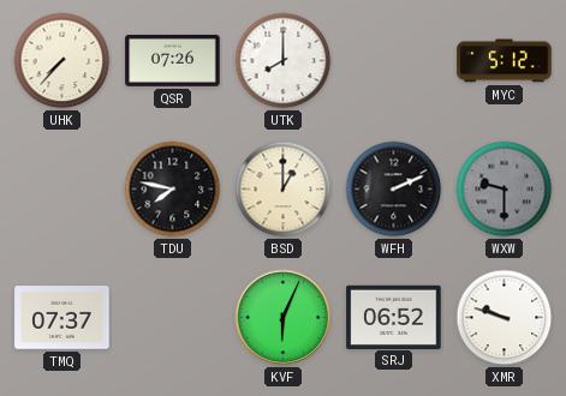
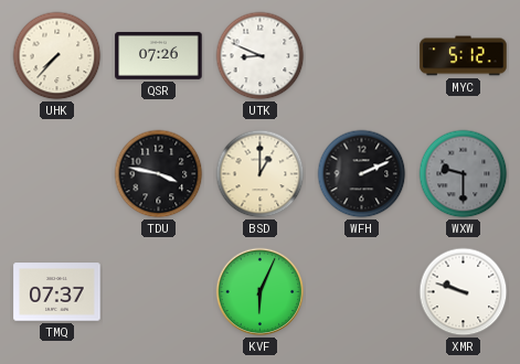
UTK: 8:00 -> 8:49
TDU: 7:47 -> 3:47
SRJ: 06:52 -> none
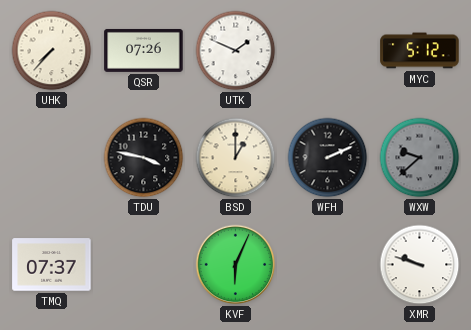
UTK: 8:49 -> 1:49
WXW: 9:30 -> 9:38
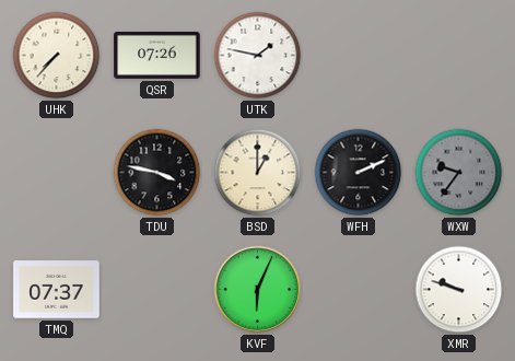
UTK: 1:49 -> 1:47
MYC: 5:12 -> none
WXW: 9:38 -> 9:36
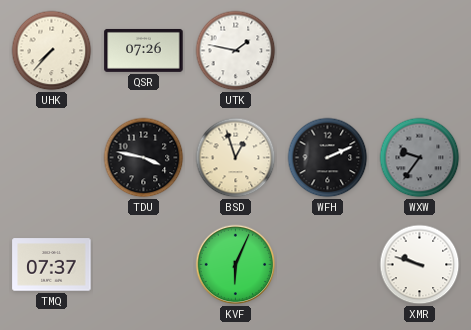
BSD: 1:00 -> 12:57
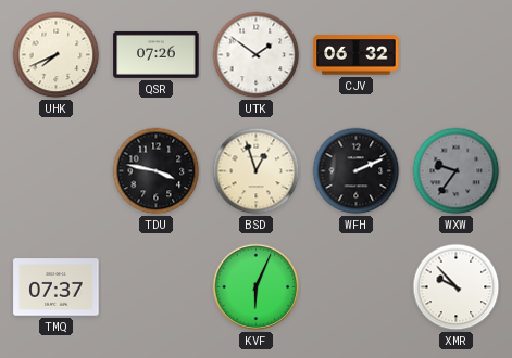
UHK: 7:37 -> 7:41
UTK: 1:47 -> 1:51
CJV: none -> 06:32
XMR: 9:48 -> 9:53
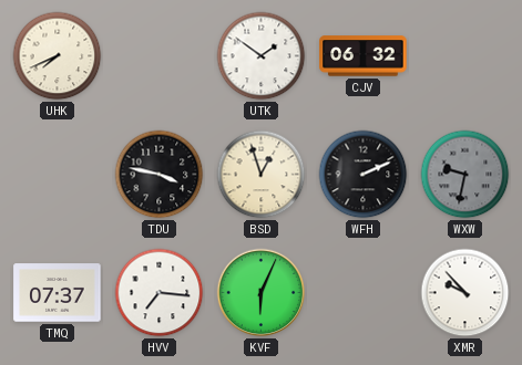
QSR: 07:26 -> none
WXW: 9:36 -> 9:32
HVV: none -> 7:16
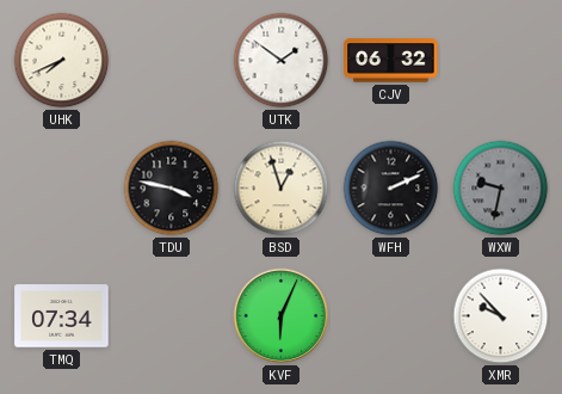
TMQ: 07:37 -> 07:34
HVV: 7:16 -> none
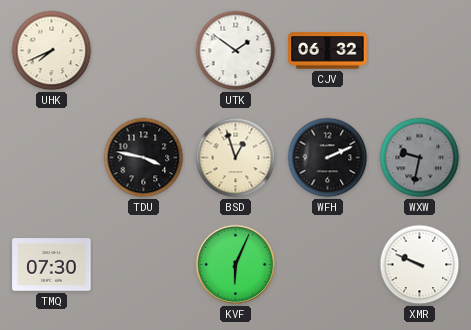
TMQ: 07:34 -> 07:30
XMR: 9:53 -> 9:49
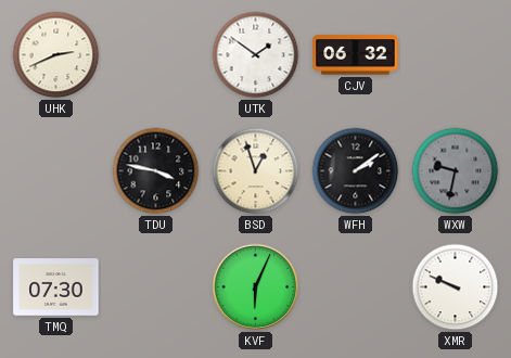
UHK: 7:41 -> 2:41
WFH: 2:11 -> 2:09
